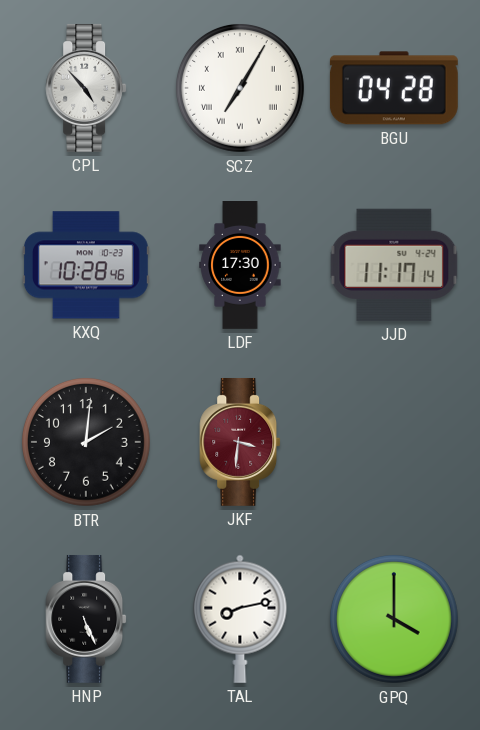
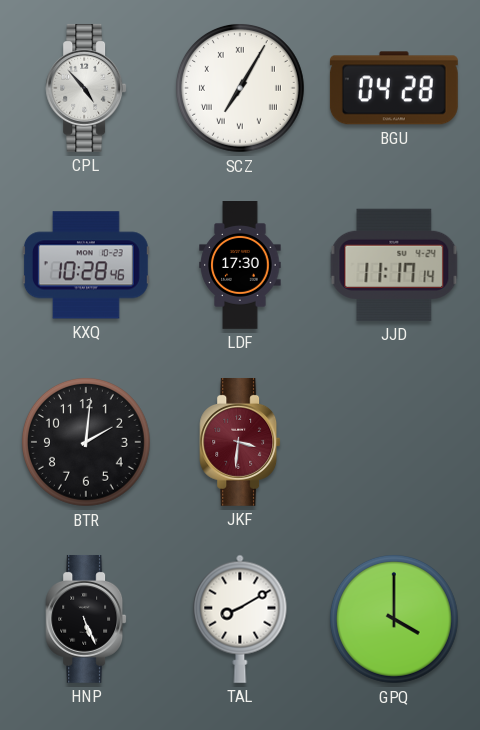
TAL: 8:13 -> 8:10
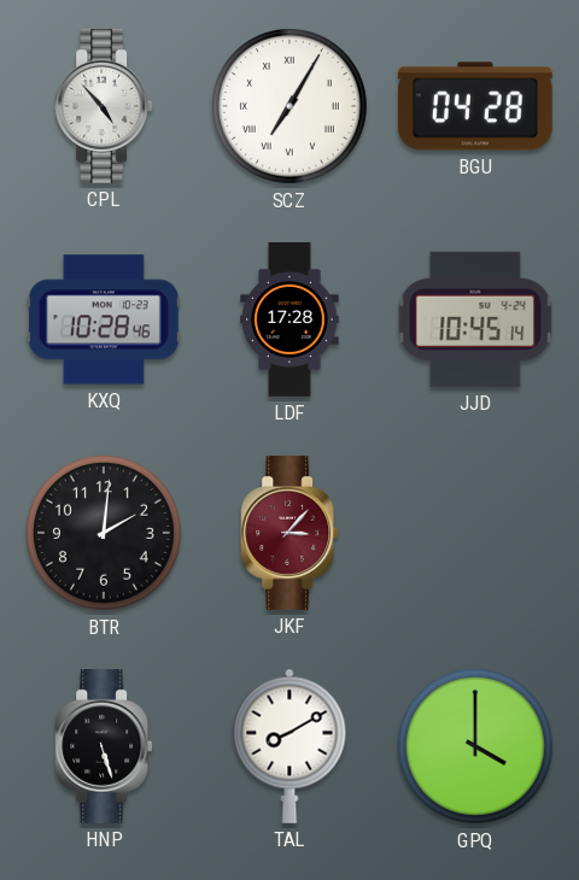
LDF: 17:30 -> 17:28
JJD: 11:17 -> 10:45
JKF: 3:31 -> 3:07
HNP: 5:26 -> 5:27
